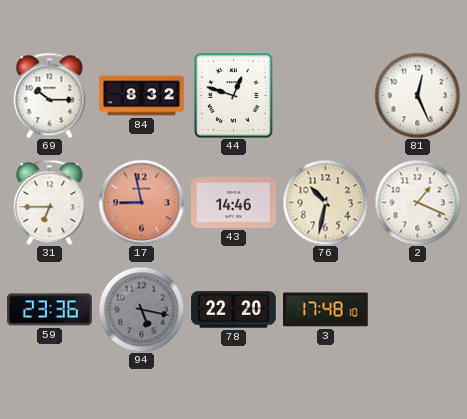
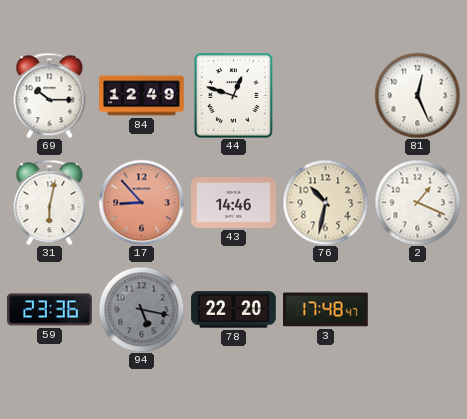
84: 8:32 -> 12:49
31: 6:45 -> 6:02
17: 8:58 -> 8:53
3: 17:48:10 -> 17:48:47
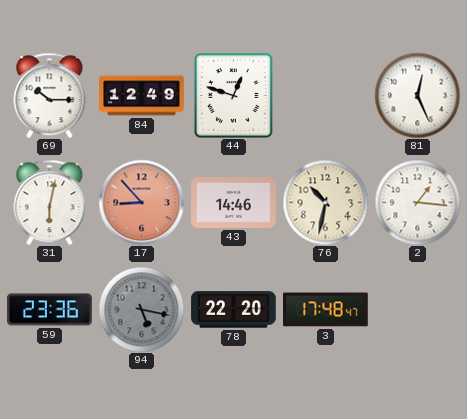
2: 1:19 -> 1:16
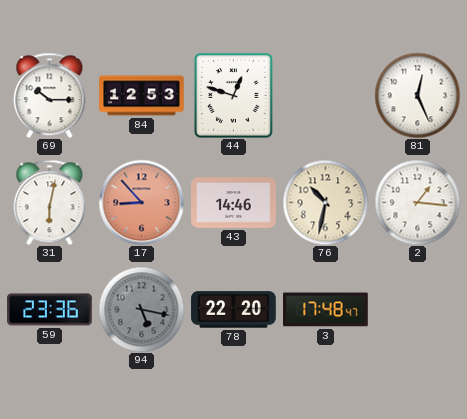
84: 12:49 -> 12:53
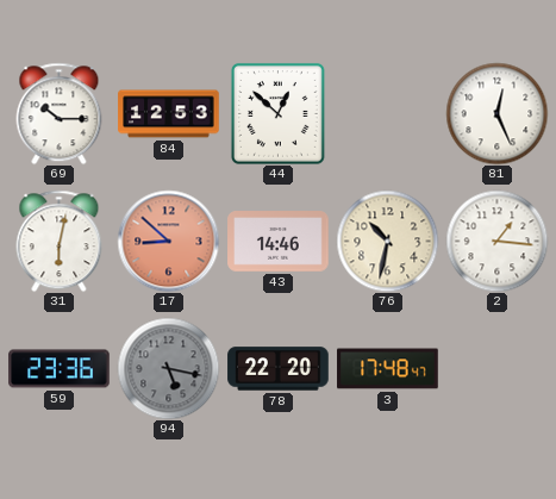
44: 12:48 -> 12:52
17: 8:53 -> 8:52
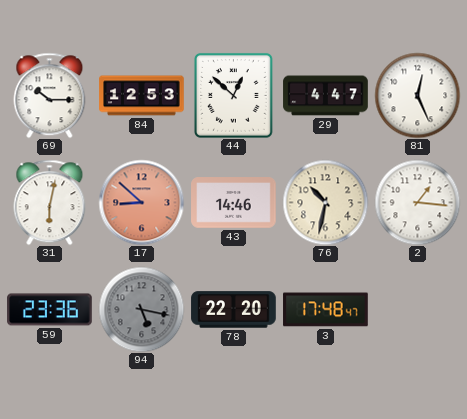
29: none -> 4:47
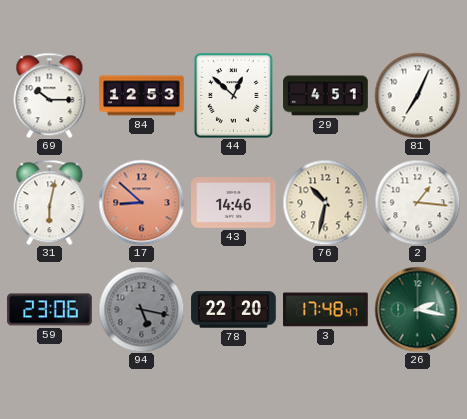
29: 4:47 -> 4:51
81: 12:26 -> 7:04
59: 23:36 -> 23:06
26: none -> 2:17
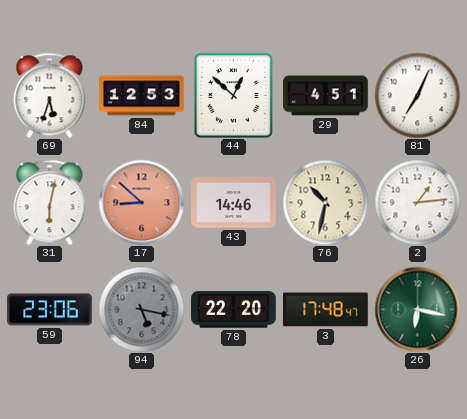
69: 10:15 -> 5:33
2: 1:16 -> 1:14
26: 2:17 -> 6:17
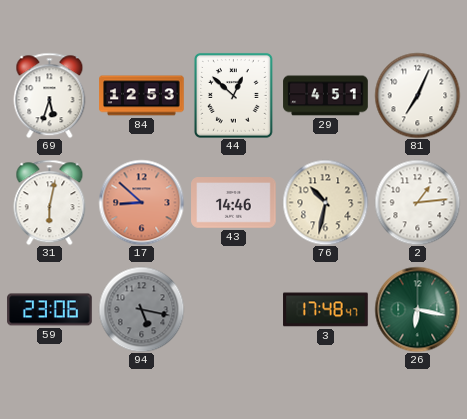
78: 22:20 -> none
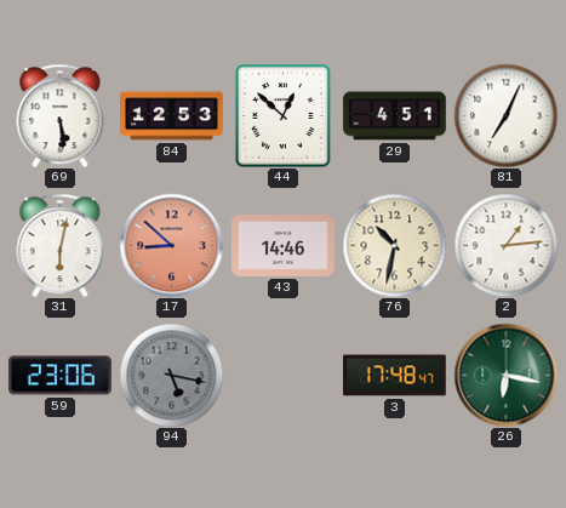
69: 5:33 -> 5:29
